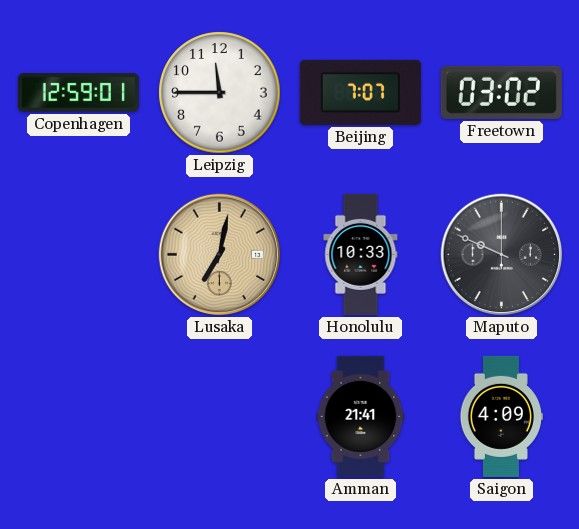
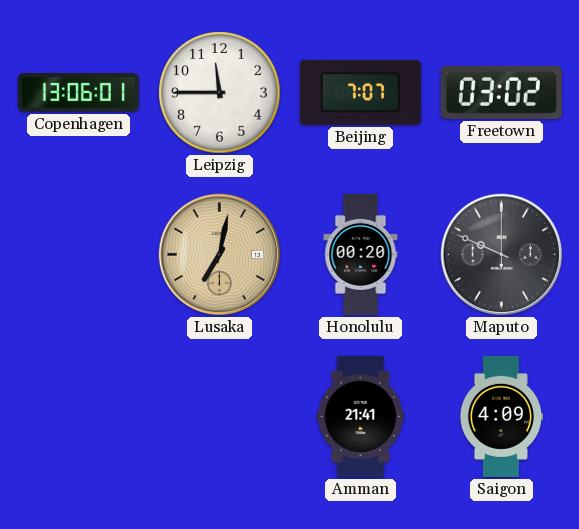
Copenhagen: 12:59 -> 13:06
Honolulu: 10:33 -> 00:20
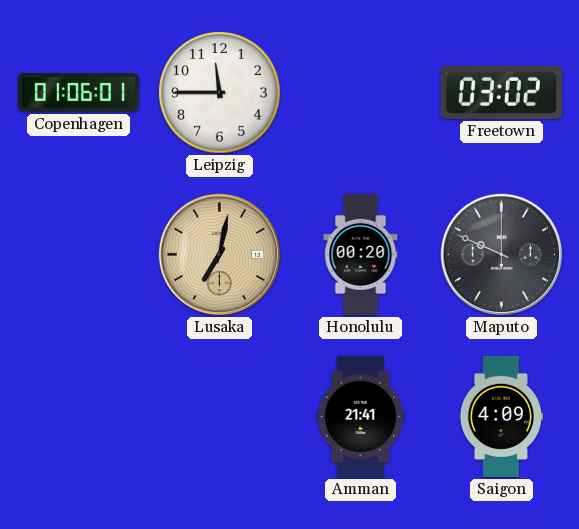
Copenhagen: 13:06 -> 01:06
Beijing: 7:07 -> none
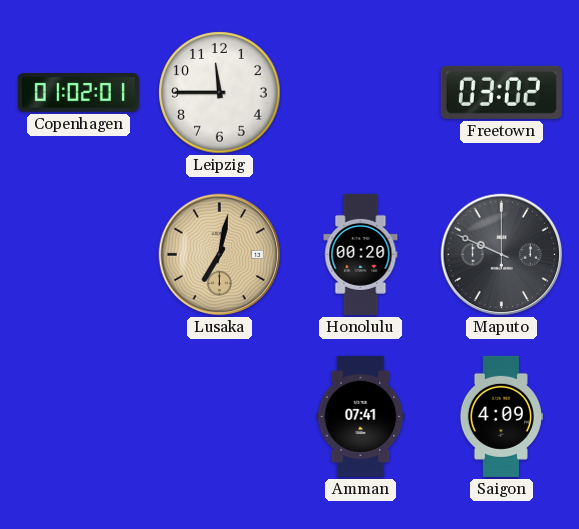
Copenhagen: 01:06 -> 01:02
Amman: 21:41 -> 07:41
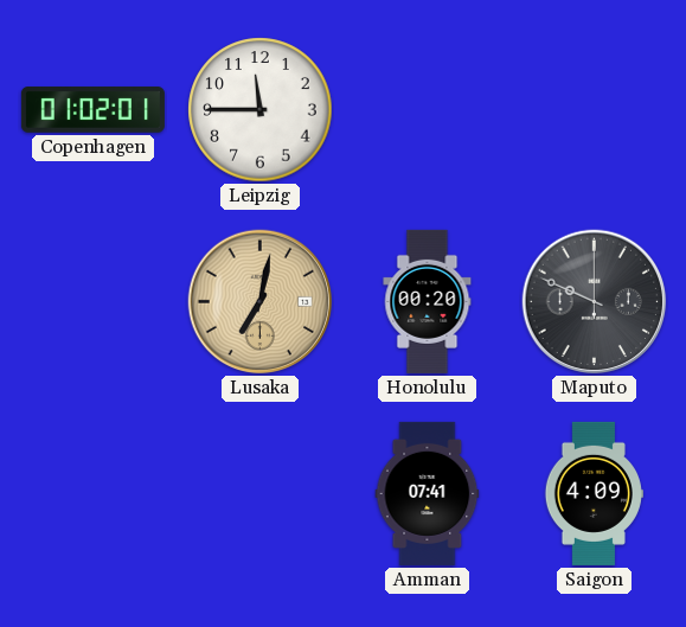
Freetown: 03:02 -> none
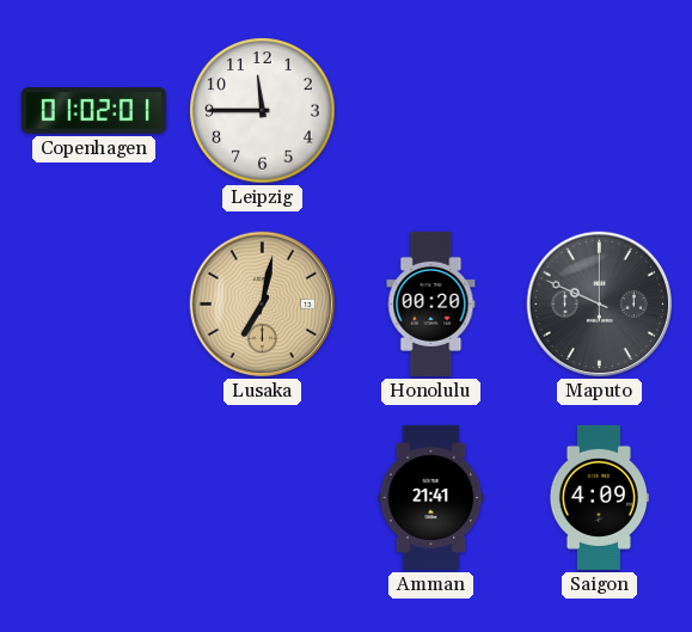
Amman: 07:41 -> 21:41
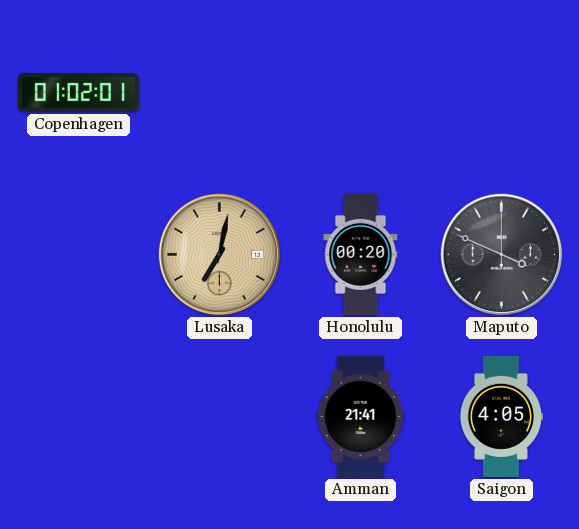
Leipzig: 11:45 -> none
Maputo: 9:49 -> 3:49
Saigon: 4:09 -> 4:05
